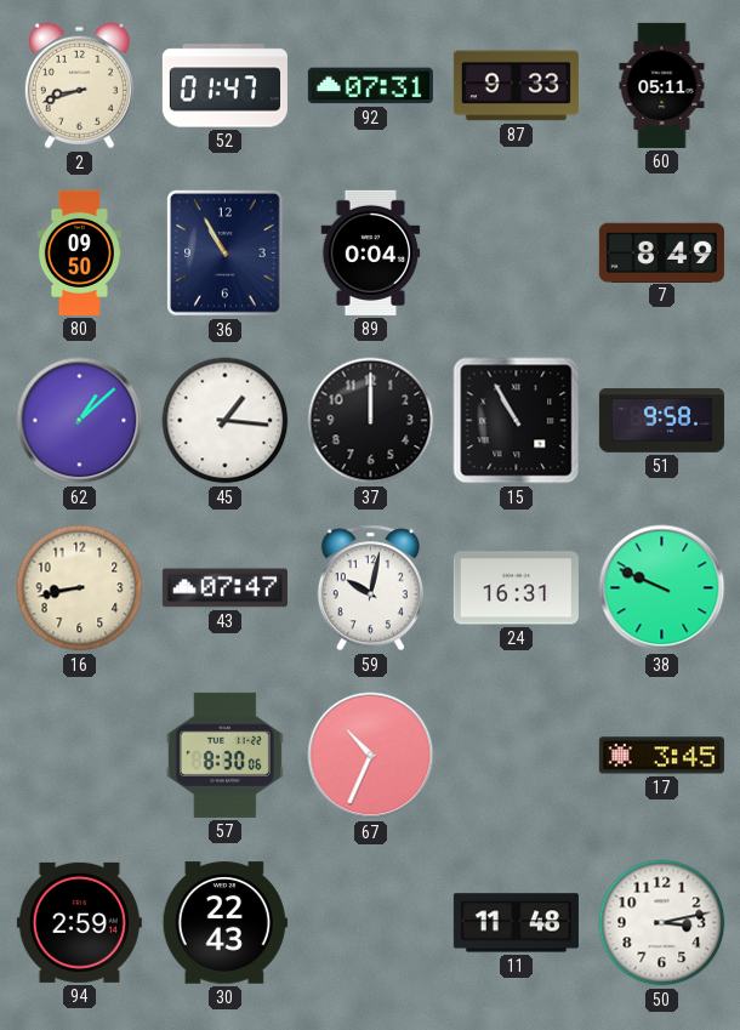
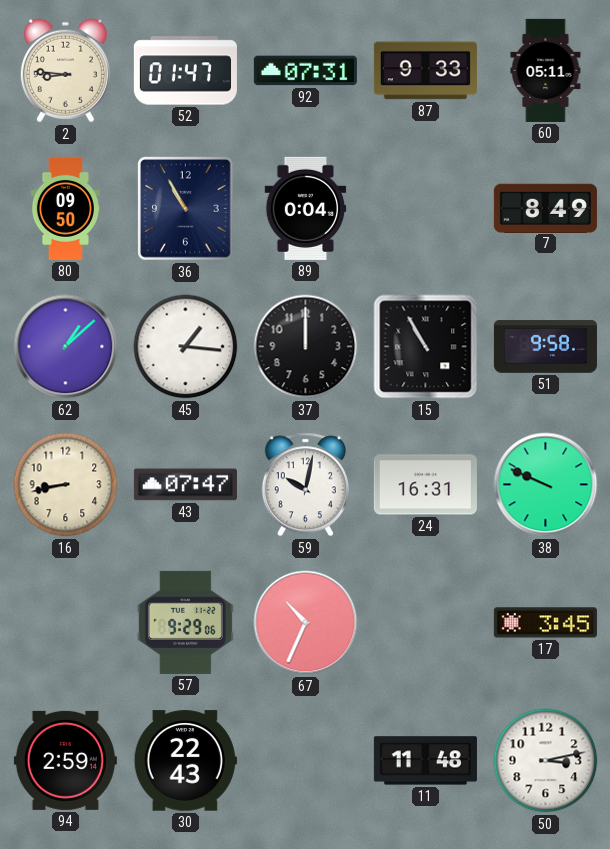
2: 8:42 -> 8:46
57: 8:30 -> 9:29
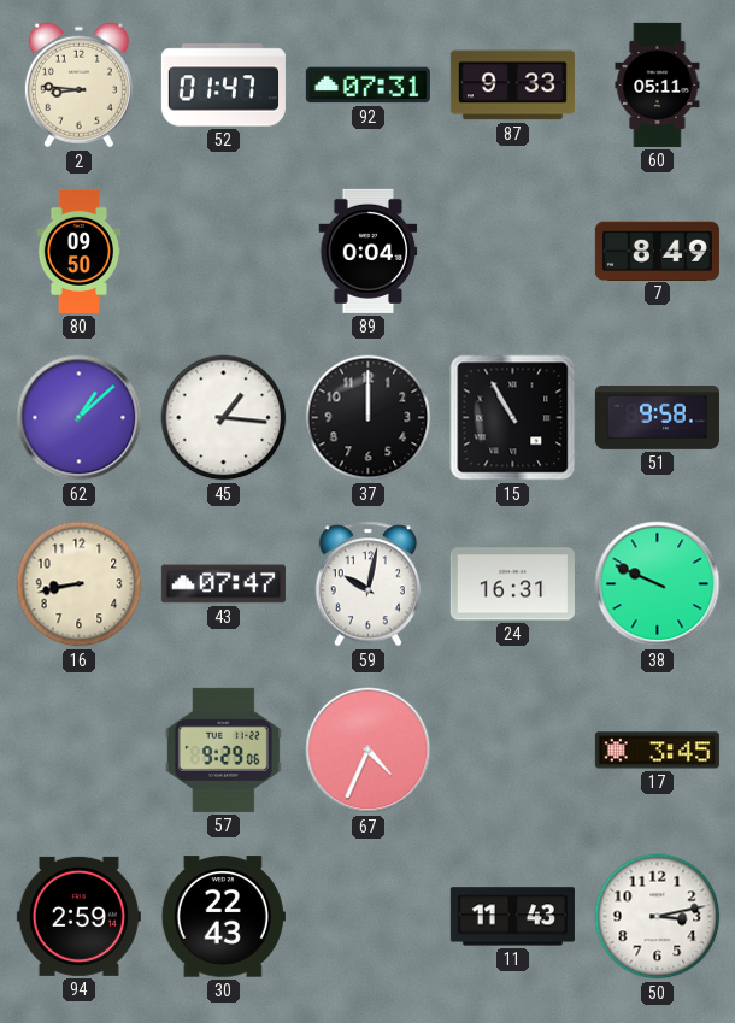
36: 10:55 -> none
67: 10:34 -> 4:34
11: 11:48 -> 11:43
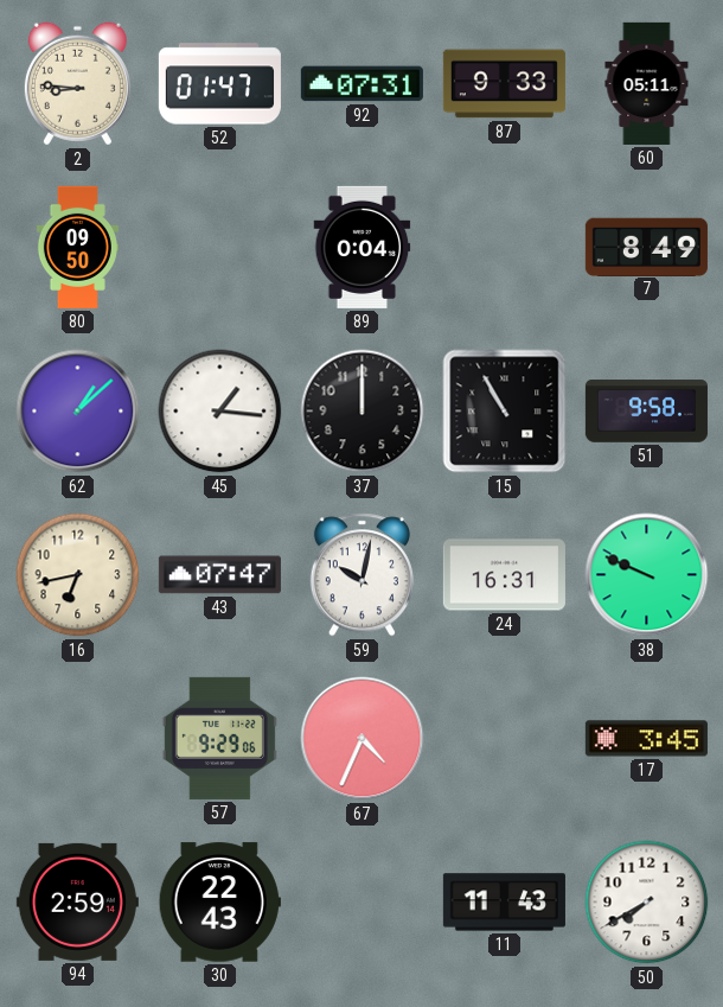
16: 8:43 -> 6:43
50: 3:13 -> 7:40
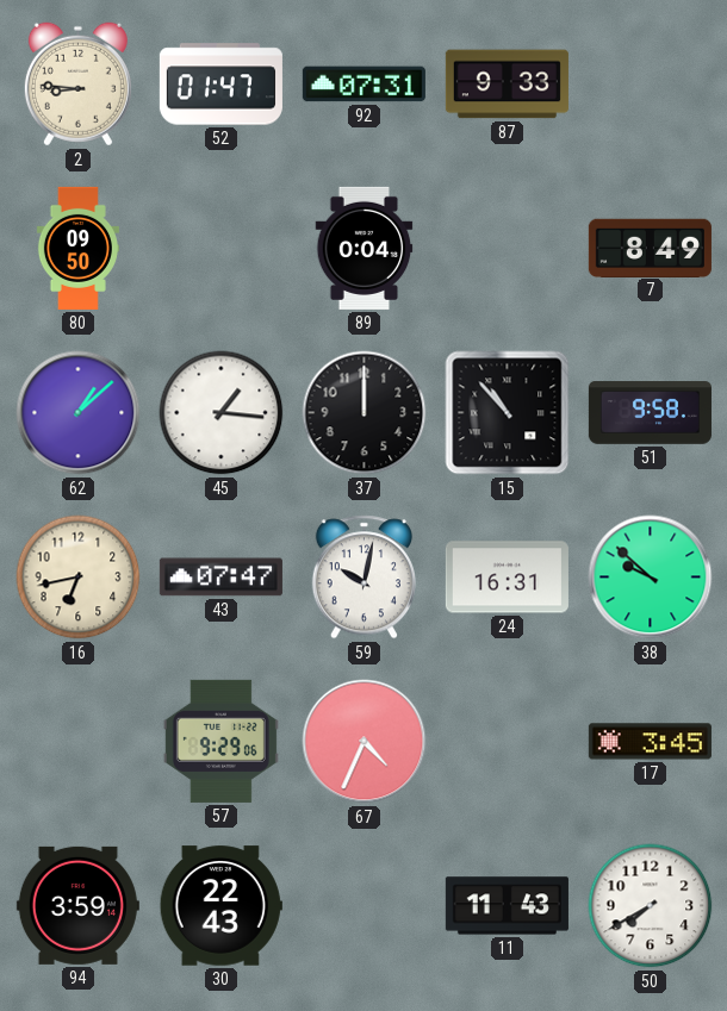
60: 05:11 -> none
15: 10:55 -> 10:53
38: 9:49 -> 9:52
94: 2:59 -> 3:59
